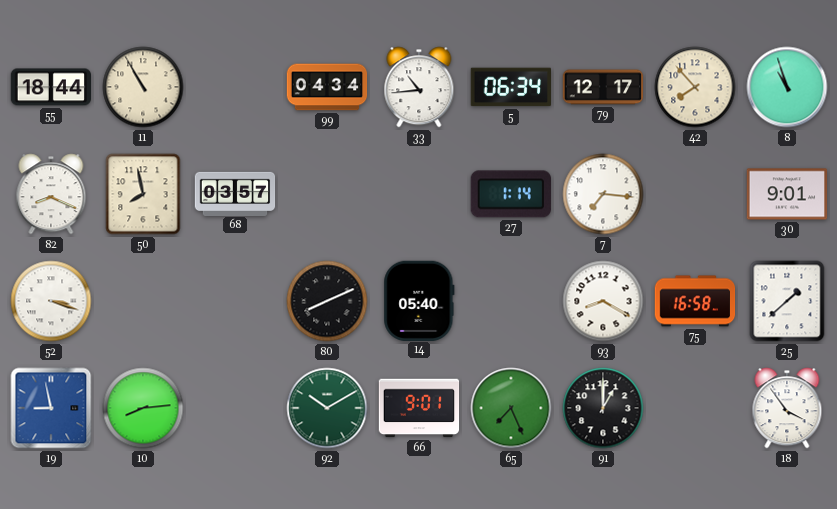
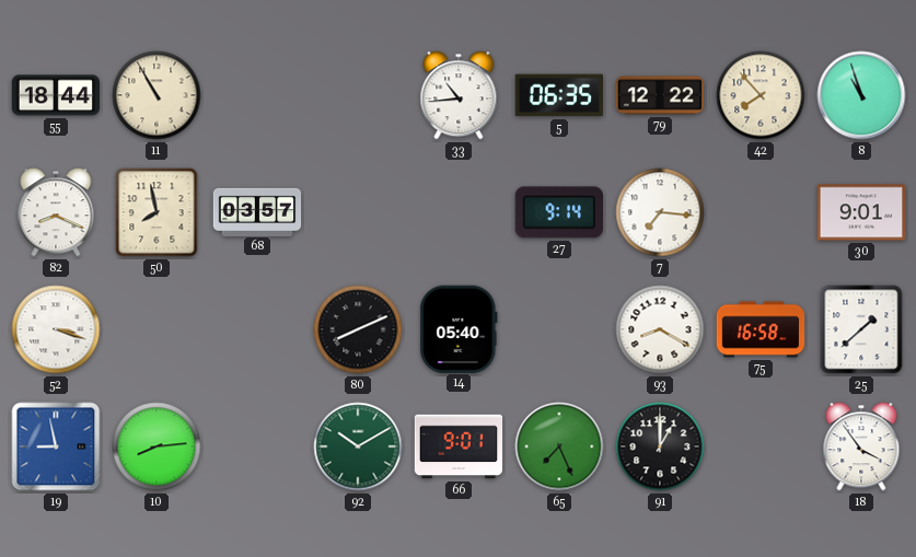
99: 04:34 -> none
5: 06:34 -> 06:35
79: 12:17 -> 12:22
27: 1:14 -> 9:14
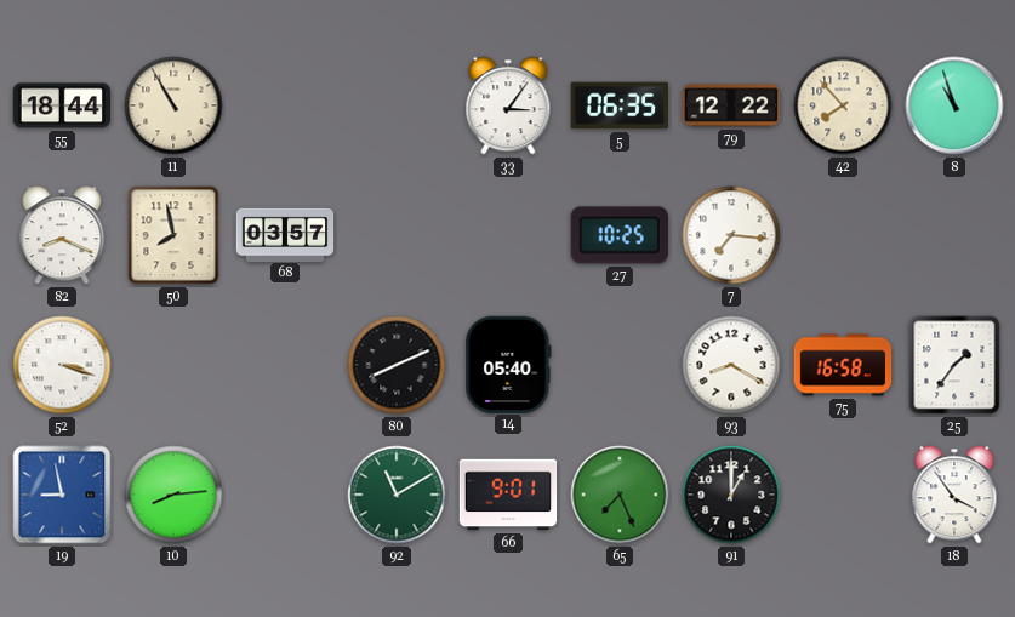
33: 10:44 -> 3:06
27: 9:14 -> 10:25
30: 9:01 -> none
25: 1:38 -> 1:36
92: 10:10 -> 11:10
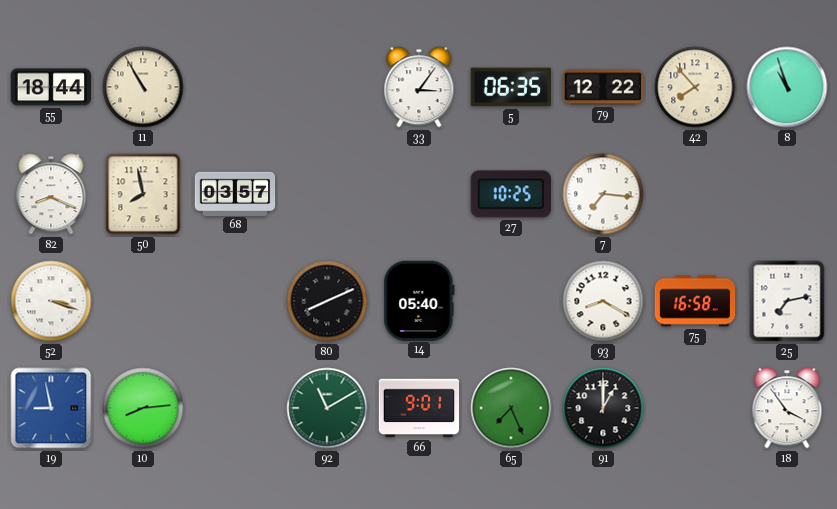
25: 1:36 -> 7:13
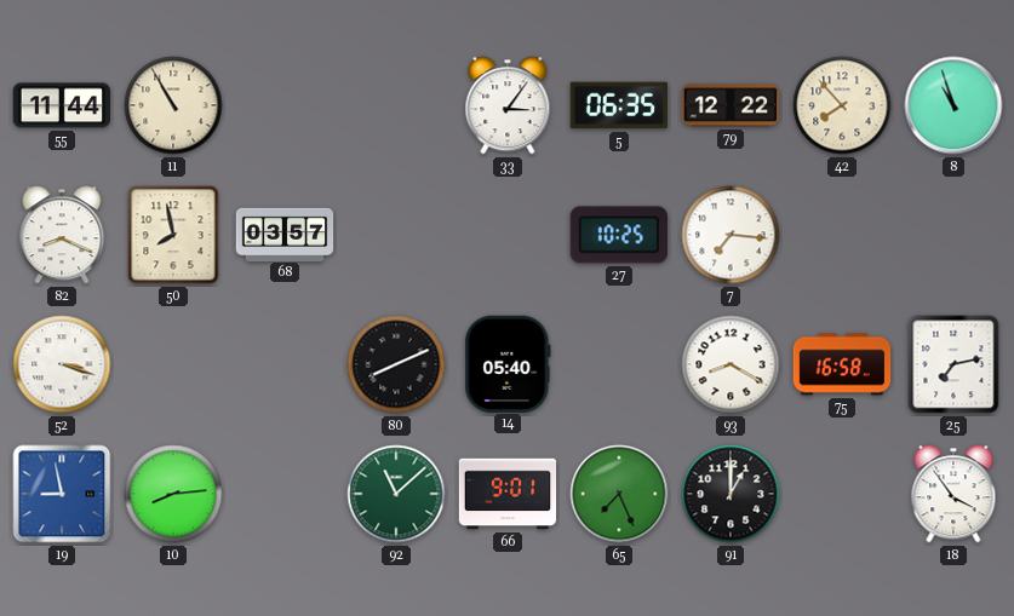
55: 18:44 -> 11:44
92: 11:10 -> 11:08
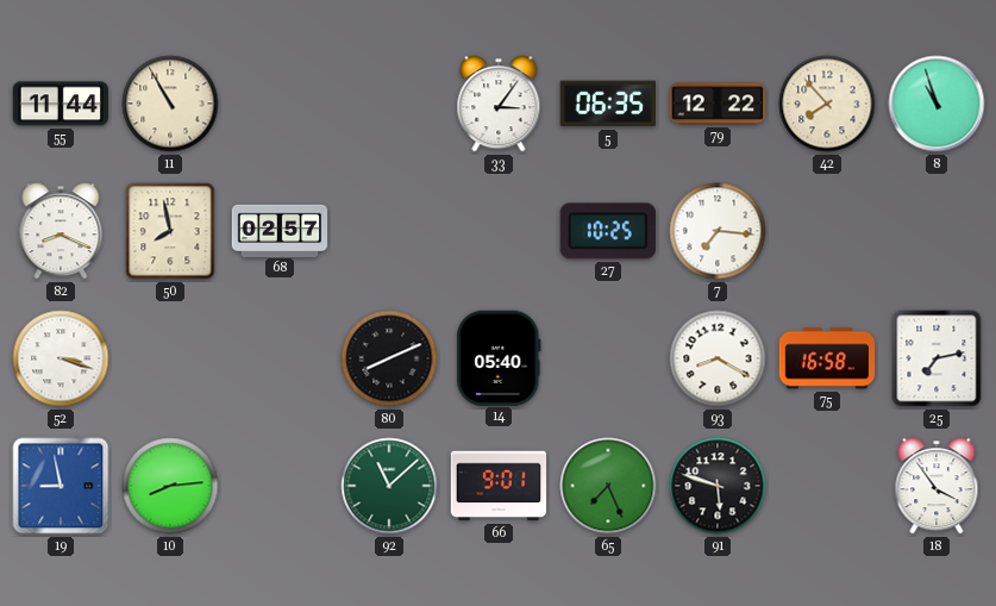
68: 03:57 -> 02:57
91: 1:00 -> 5:48
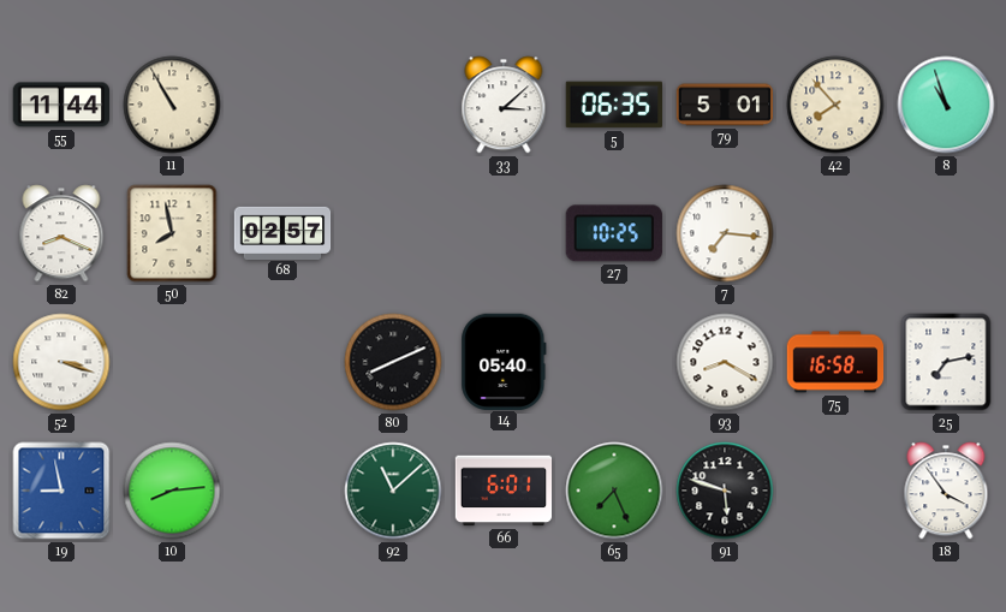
33: 3:06 -> 3:08
79: 12:22 -> 5:01
66: 9:01 -> 6:01
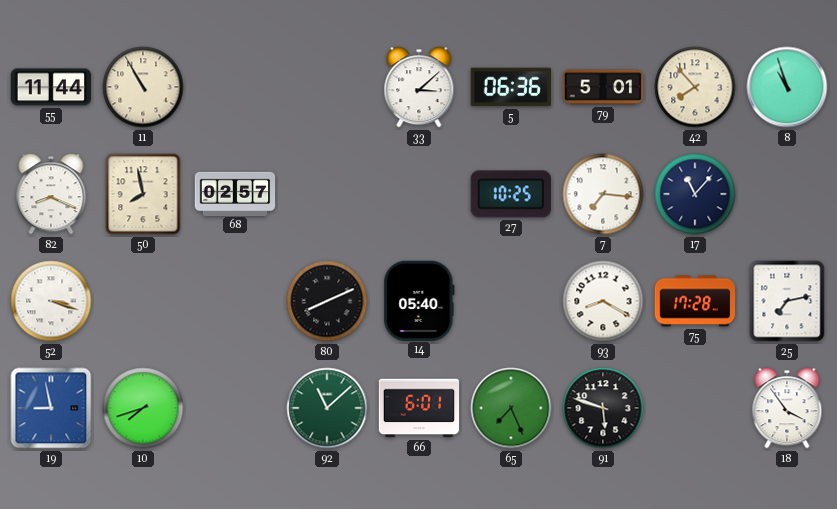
5: 06:35 -> 06:36
17: none -> 11:07
75: 16:58 -> 17:28
10: 8:14 -> 7:42
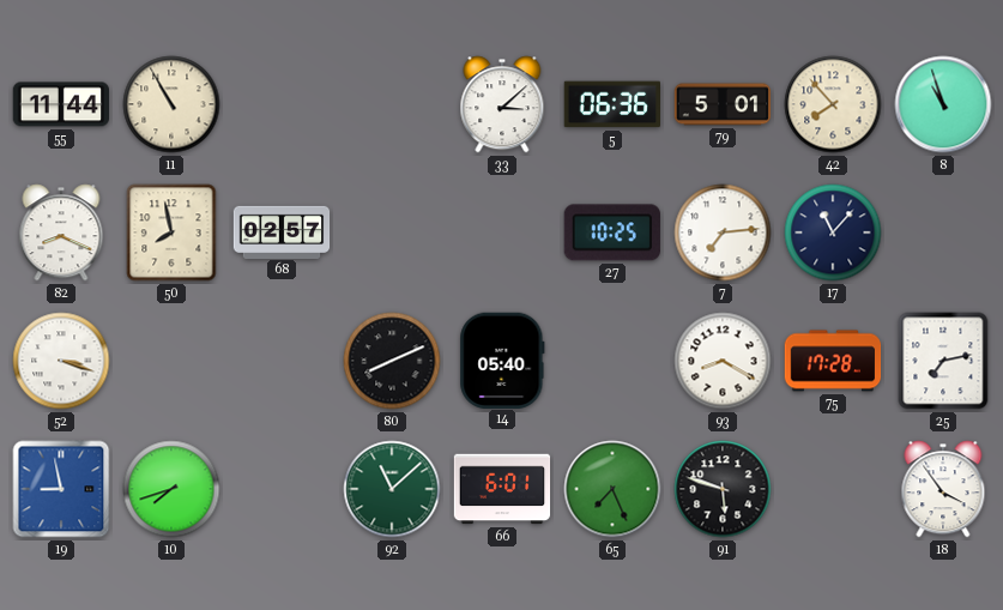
7: 7:16 -> 7:14
